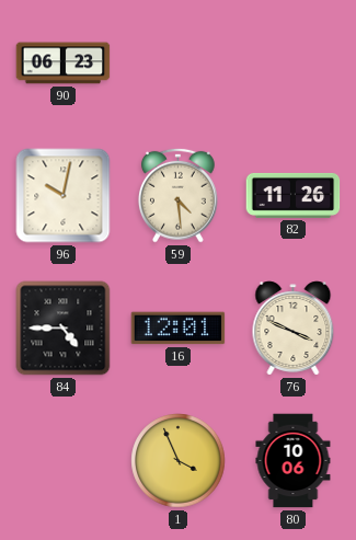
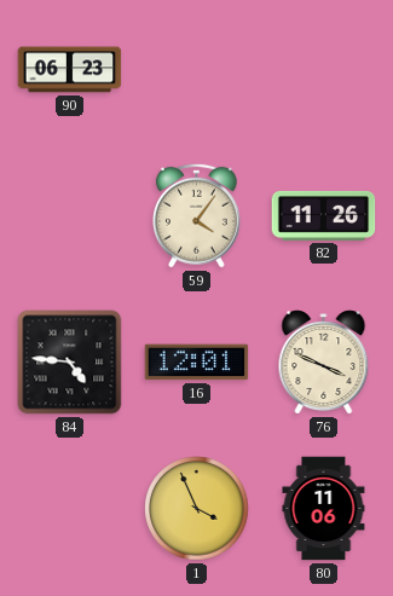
96: 10:02 -> none
59: 4:29 -> 4:06
84: 4:45 -> 4:46
80: 10:06 -> 11:06
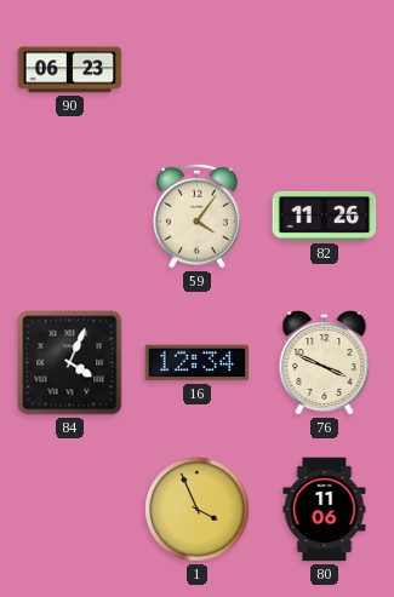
84: 4:46 -> 4:04
16: 12:01 -> 12:34
